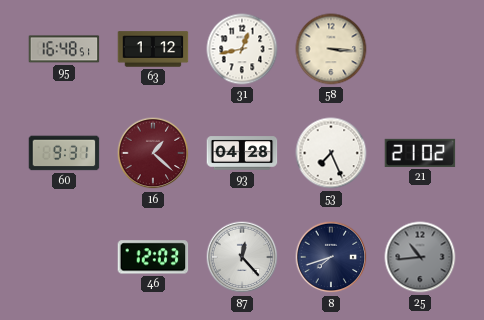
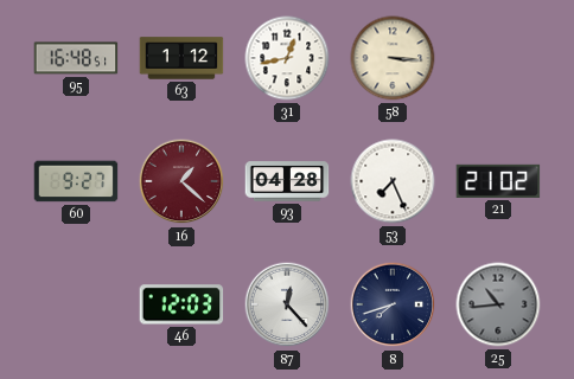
60: 9:31 -> 9:27
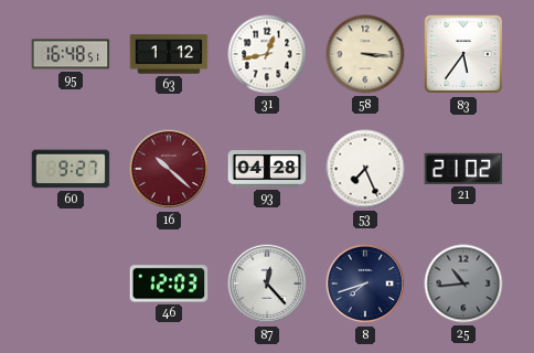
83: none -> 5:36
16: 1:22 -> 10:22
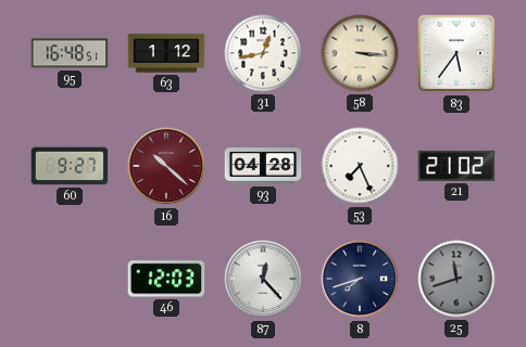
25: 10:44 -> 11:42
